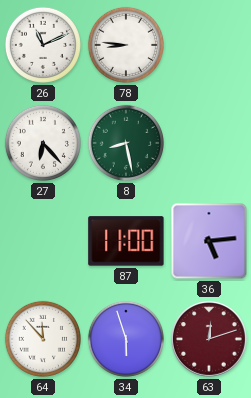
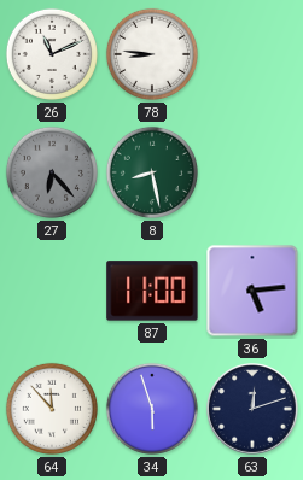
27 dial: white -> grey
63 dial: burgundy -> navy
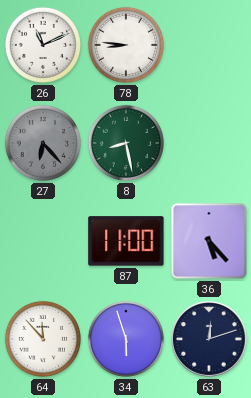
36: 5:14 -> 5:23
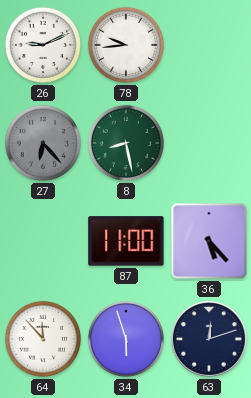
26: 11:11 -> 9:11
78: 8:46 -> 9:44
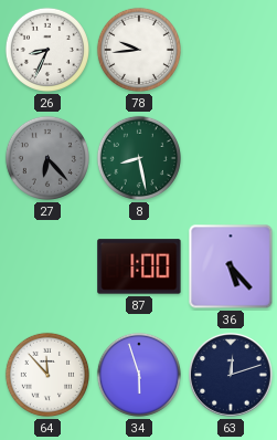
26: 9:11 -> 8:34
87: 11:00 -> 1:00
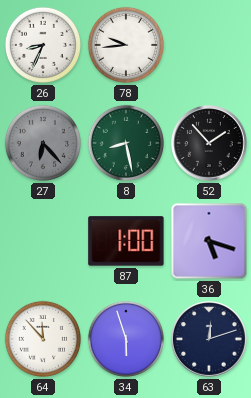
52: none -> 1:53
36: 5:23 -> 5:18
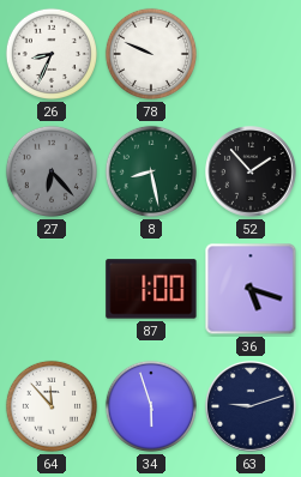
78: 9:44 -> 9:49
63: 12:12 -> 9:12
